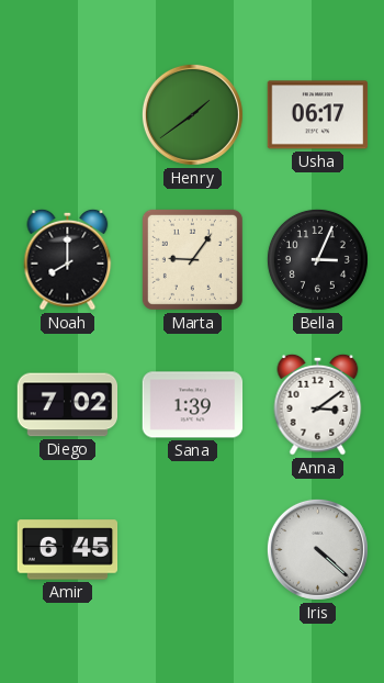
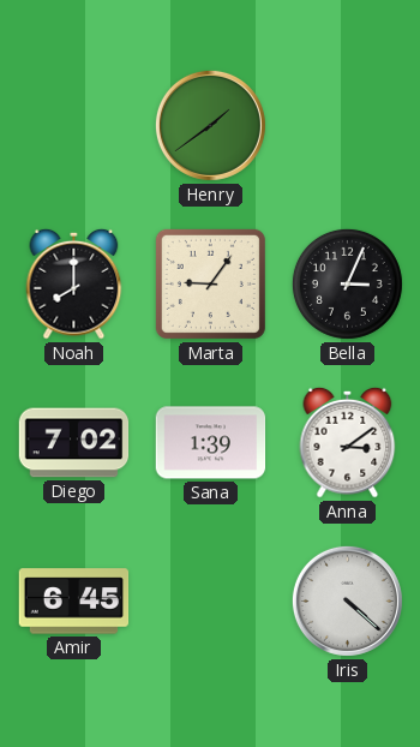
Usha: 06:17 -> none
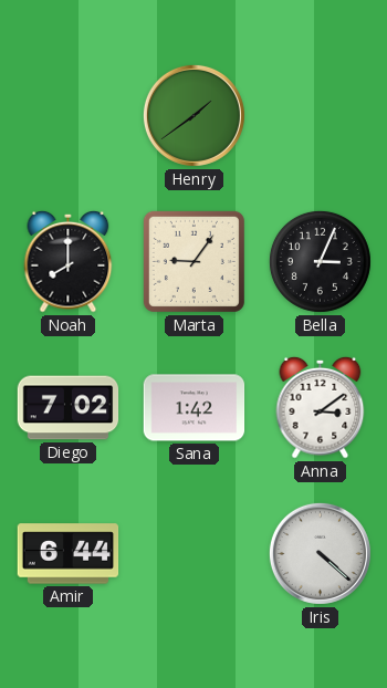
Sana: 1:39 -> 1:42
Amir: 6:45 -> 6:44
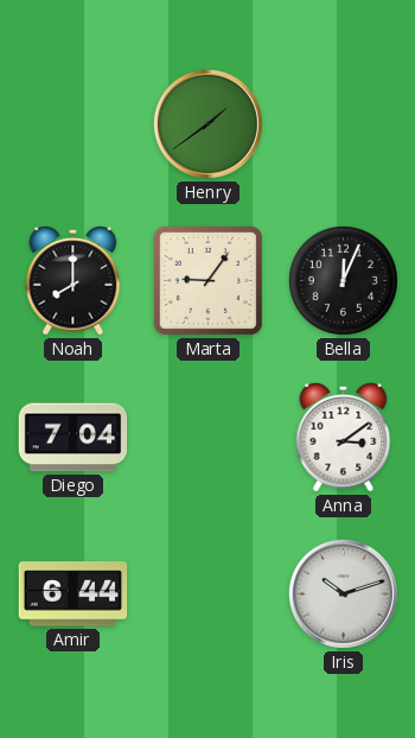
Bella: 3:04 -> 12:04
Diego: 7:02 -> 7:04
Sana: 1:42 -> none
Iris: 4:22 -> 10:12
